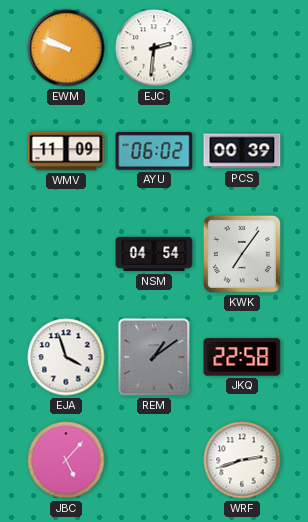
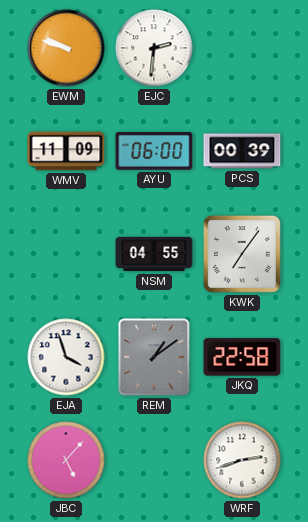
AYU: 06:02 -> 06:00
NSM: 04:54 -> 04:55
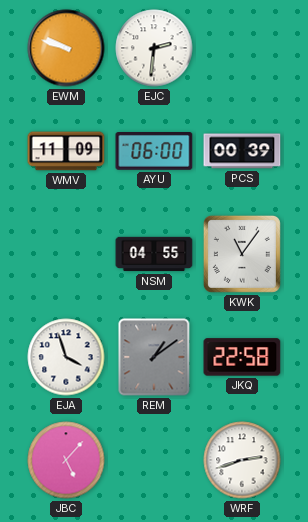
KWK: 7:06 -> 11:06
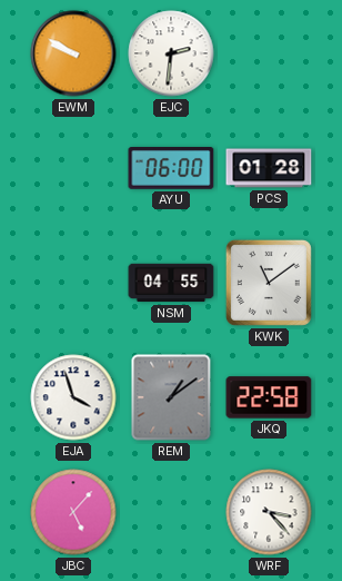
EWM: 9:48 -> 9:50
WMV: 11:09 -> none
PCS: 00:39 -> 01:28
KWK: 11:06 -> 11:09
WRF: 2:42 -> 3:23
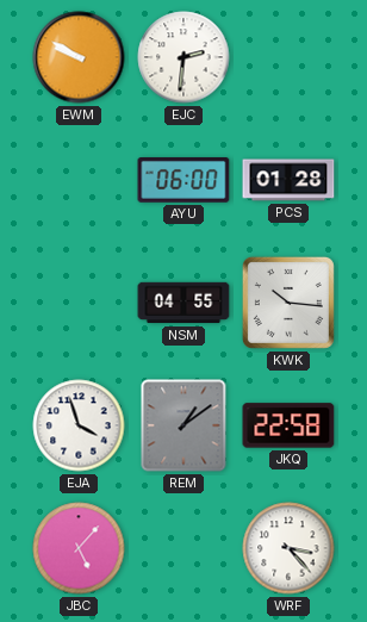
KWK: 11:09 -> 10:16
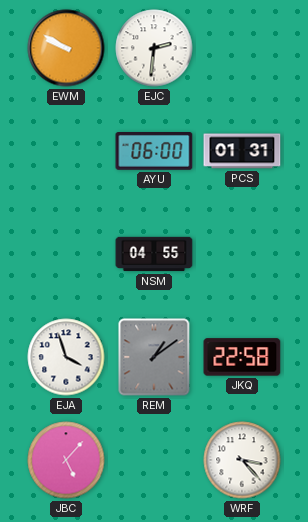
PCS: 01:28 -> 01:31
KWK: 10:16 -> none
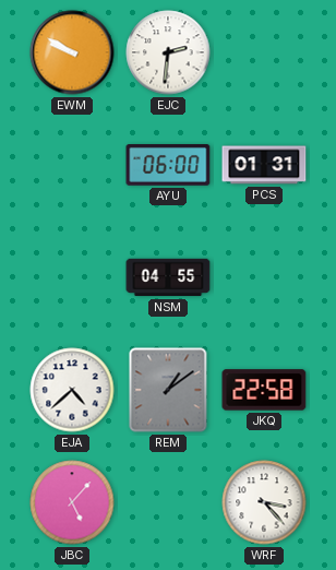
EJA: 3:57 -> 4:38
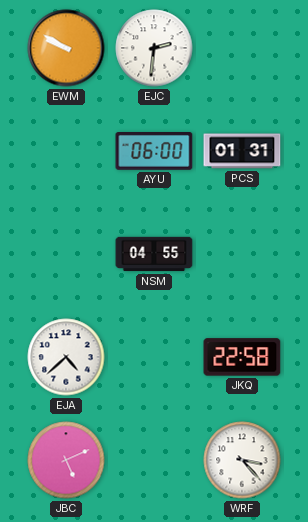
REM: 1:09 -> none
JBC: 5:07 -> 5:11
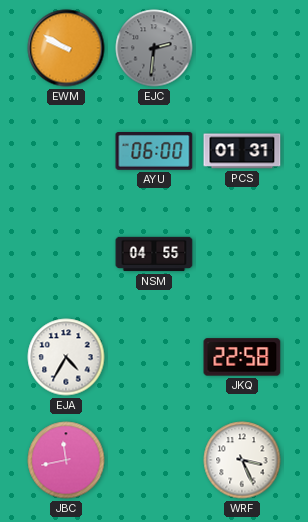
EJC dial: white -> grey
EJA: 4:38 -> 4:35
JBC: 5:11 -> 11:43
WRF: 3:23 -> 3:26
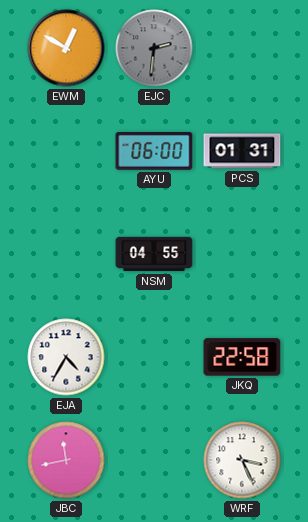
EWM: 9:50 -> 12:50
